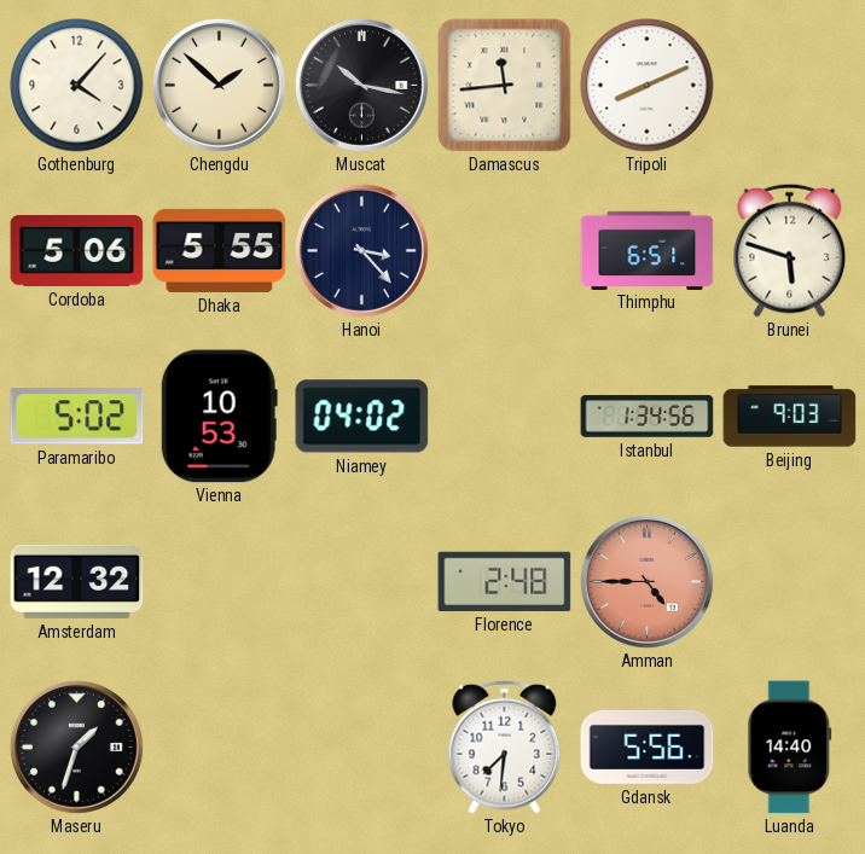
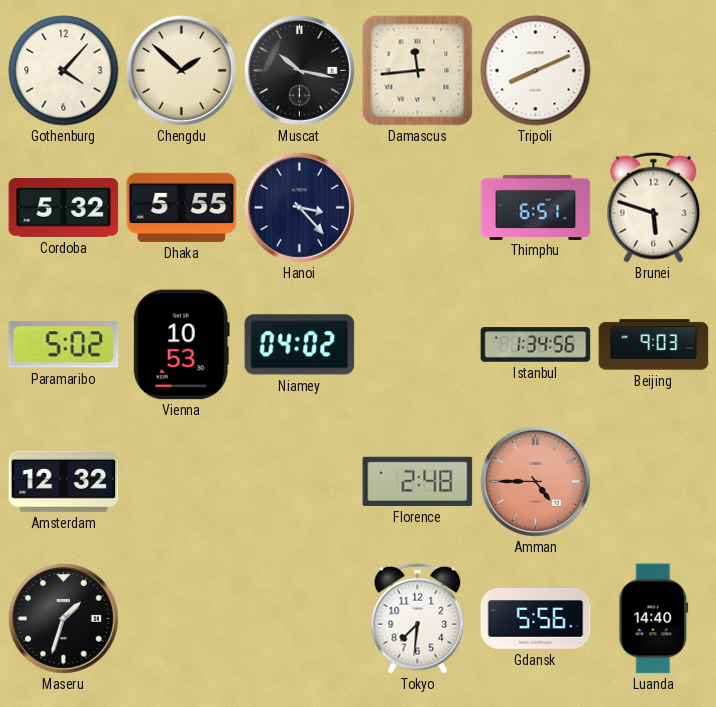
Cordoba: 5:06 -> 5:32
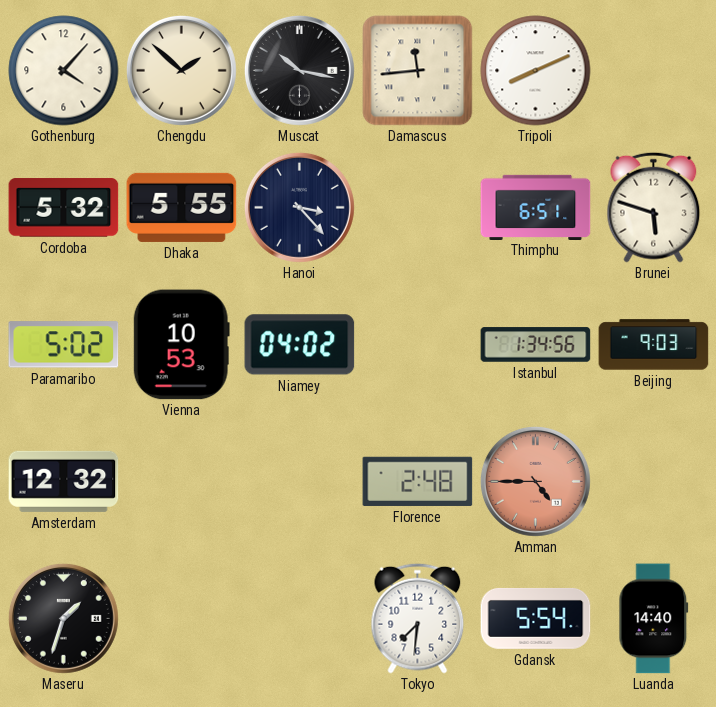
Gdansk: 5:56 -> 5:54
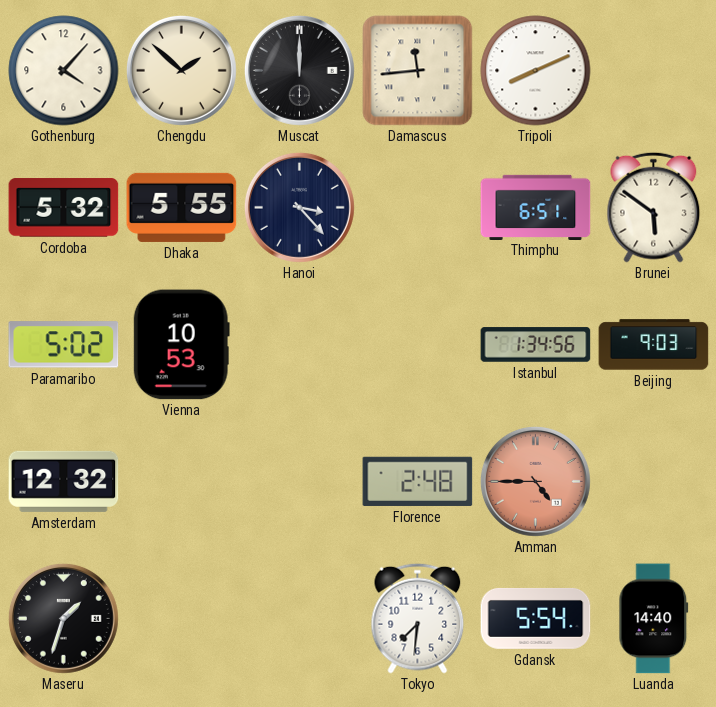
Muscat: 10:17 -> 12:00
Brunei: 5:48 -> 5:51
Niamey: 04:02 -> none
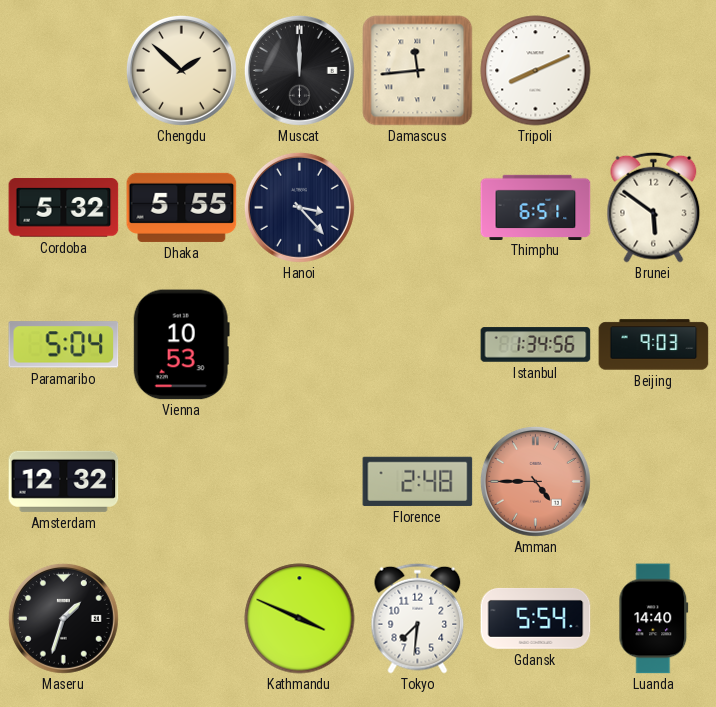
Gothenburg: 4:07 -> none
Paramaribo: 5:02 -> 5:04
Kathmandu: none -> 3:49
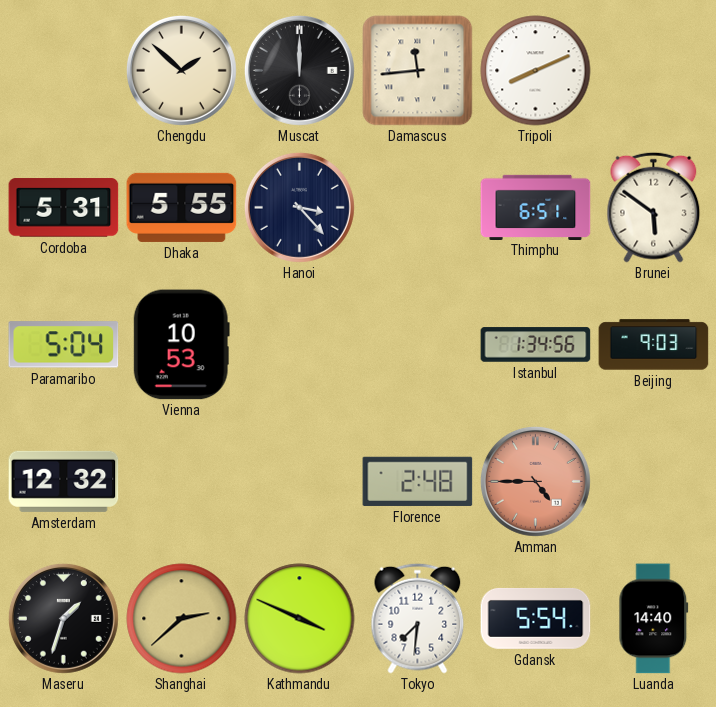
Cordoba: 5:32 -> 5:31
Shanghai: none -> 2:38
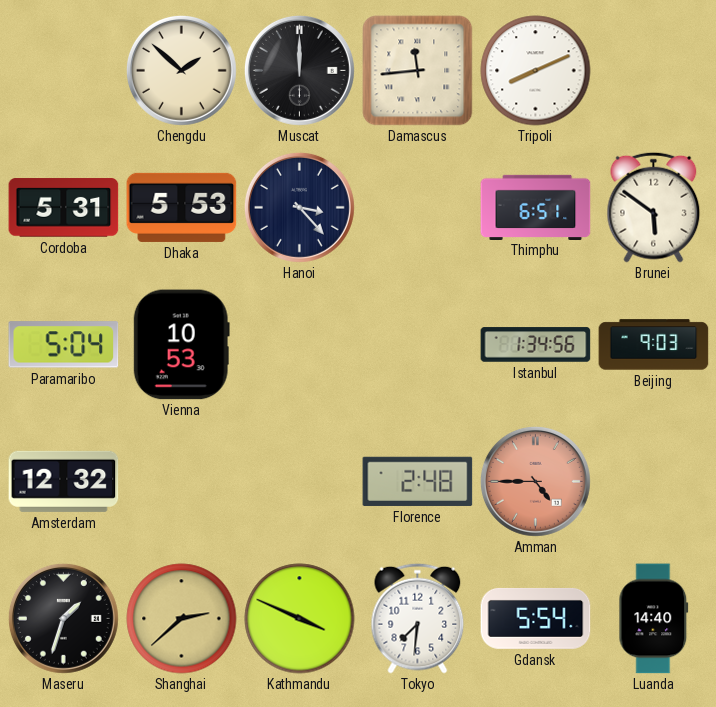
Dhaka: 5:55 -> 5:53
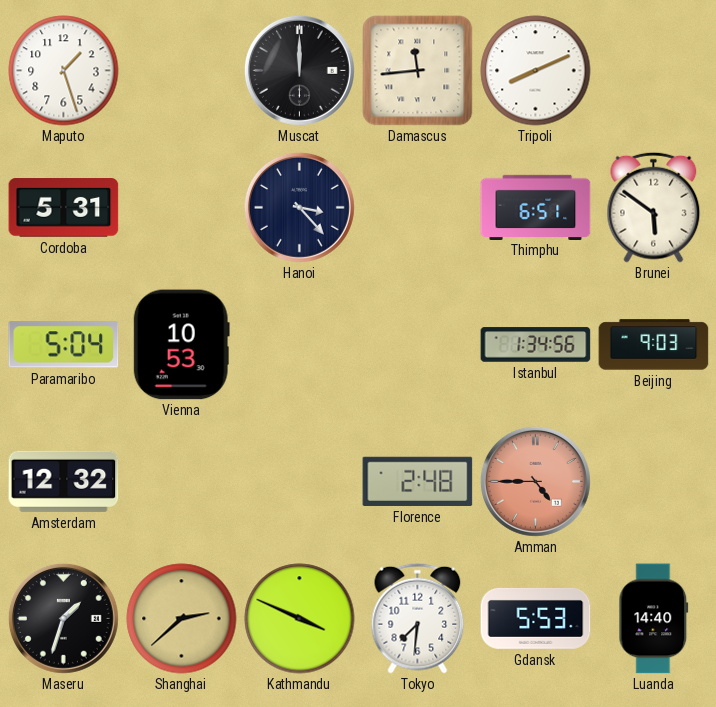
Maputo: none -> 1:27
Chengdu: 1:52 -> none
Dhaka: 5:53 -> none
Gdansk: 5:54 -> 5:53
